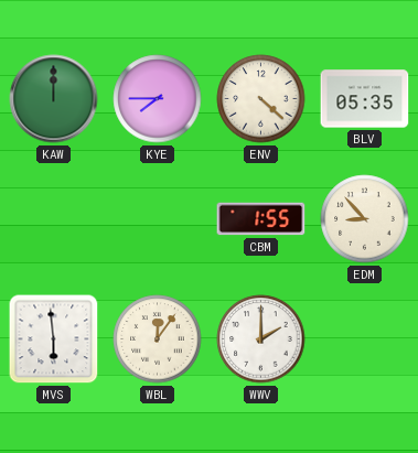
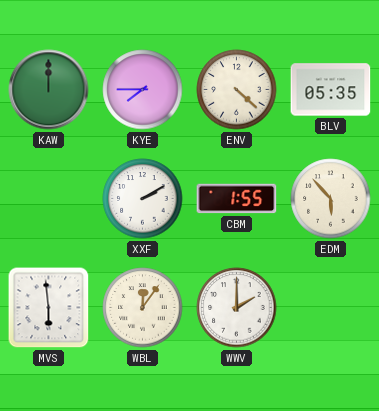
XXF: none -> 2:10
EDM: 8:53 -> 5:53
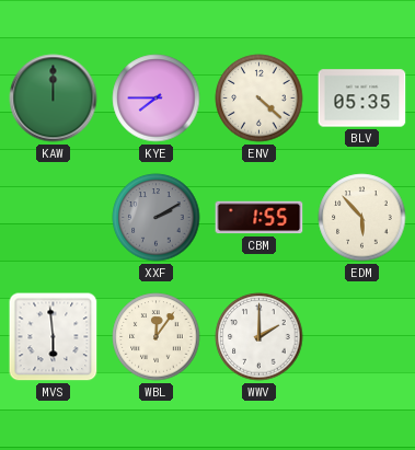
XXF dial: white -> grey
